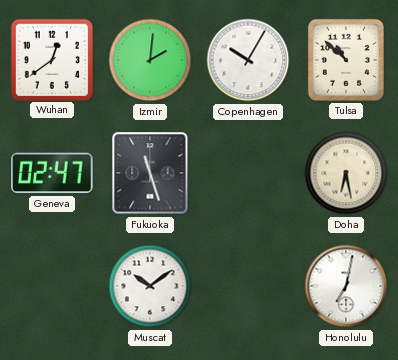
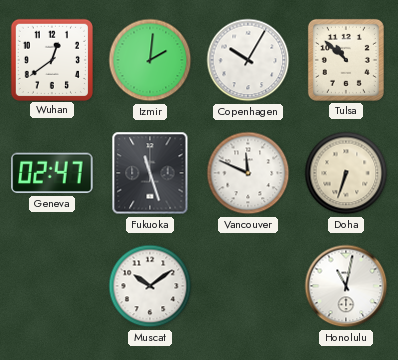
Vancouver: none -> 11:49
Doha: 6:28 -> 6:33
Honolulu: 7:02 -> 11:02
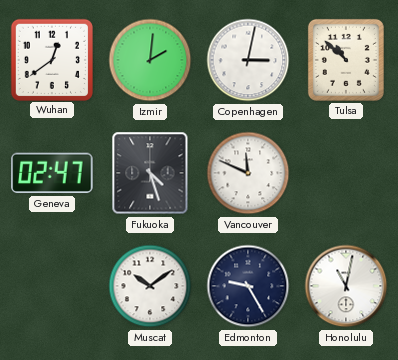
Copenhagen: 10:05 -> 3:02
Fukuoka: 11:27 -> 4:27
Doha: 6:33 -> none
Edmonton: none -> 9:25
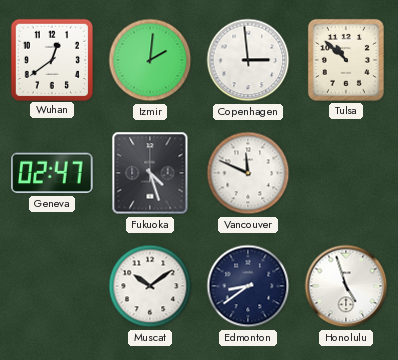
Copenhagen: 3:02 -> 2:59
Edmonton: 9:25 -> 8:39
Honolulu: 11:02 -> 4:57
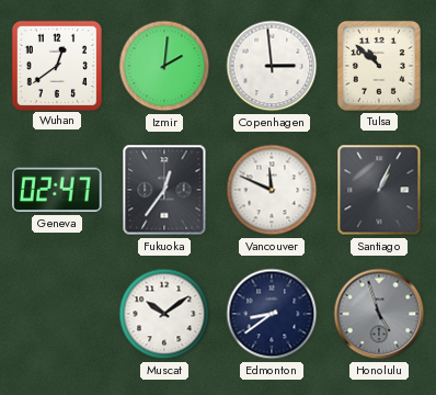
Fukuoka: 4:27 -> 12:36
Santiago: none -> 1:04
Honolulu dial: white -> grey
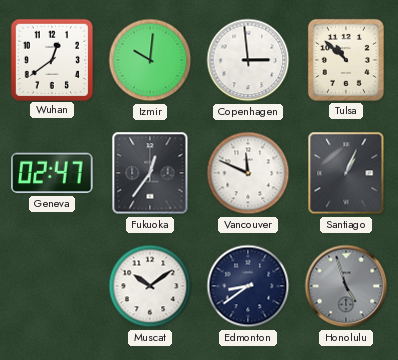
Izmir: 2:01 -> 10:01
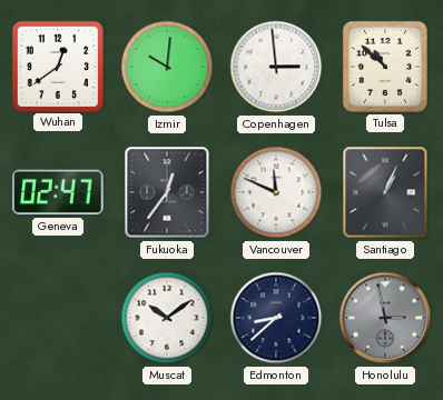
Edmonton: 8:39 -> 8:38
Honolulu: 4:57 -> 2:58
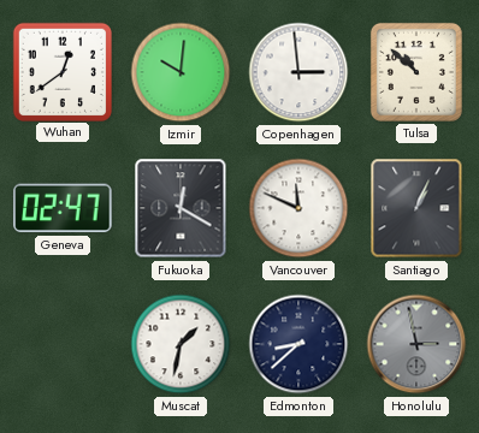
Fukuoka: 12:36 -> 12:20
Muscat: 10:09 -> 1:32
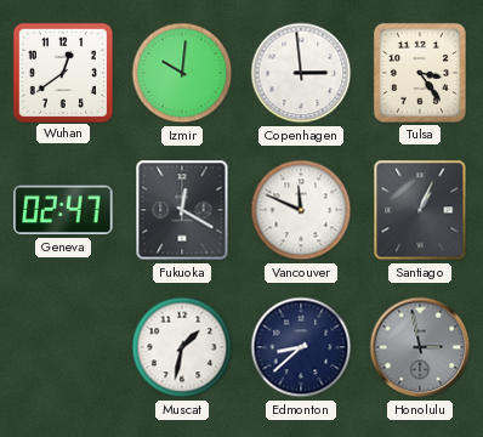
Tulsa: 10:52 -> 3:24
